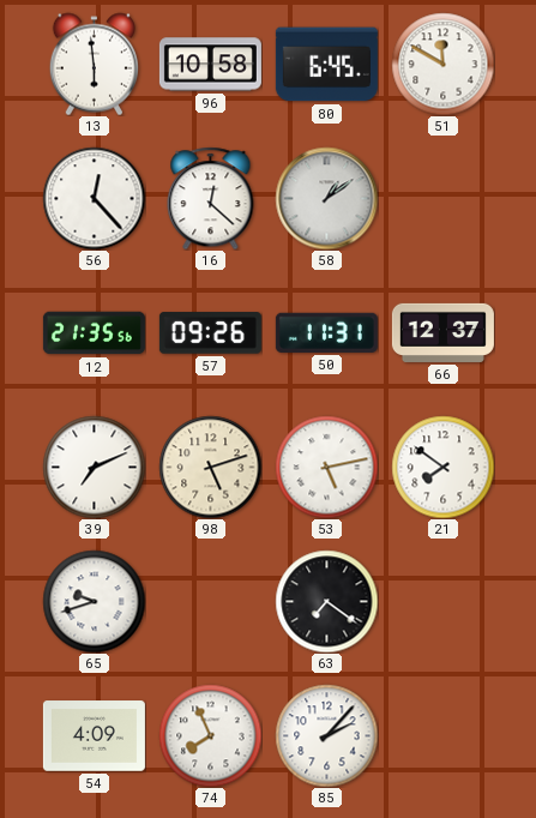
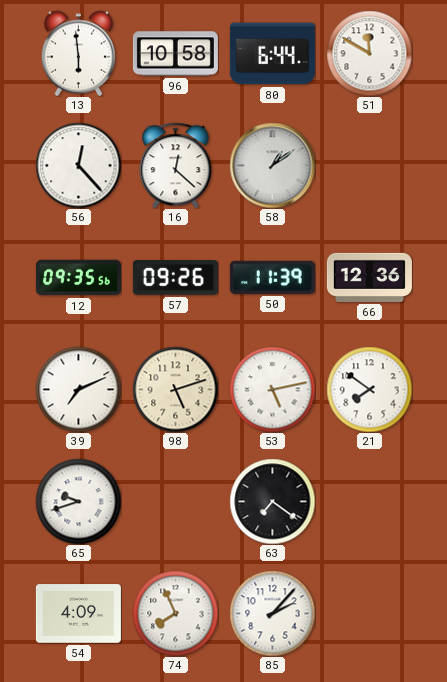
80: 6:45 -> 6:44
12: 21:35 -> 09:35
50: 11:31 -> 11:39
66: 12:37 -> 12:36
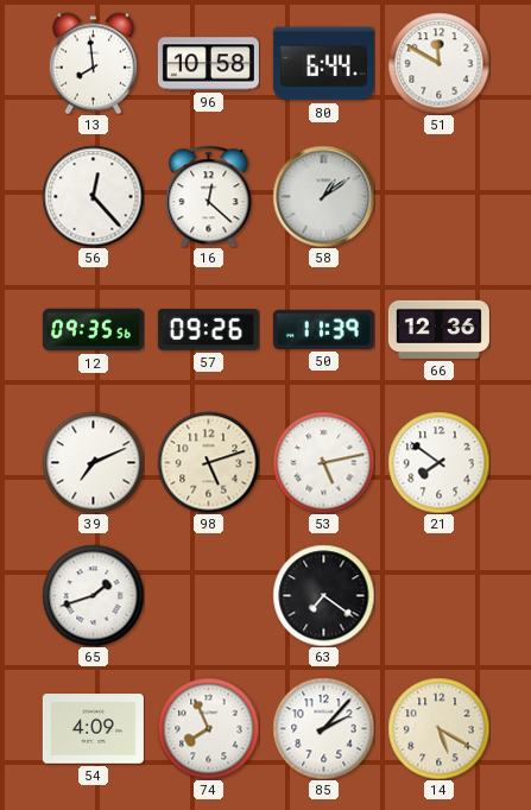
13: 5:59 -> 7:59
65: 9:42 -> 1:42
14: none -> 5:20
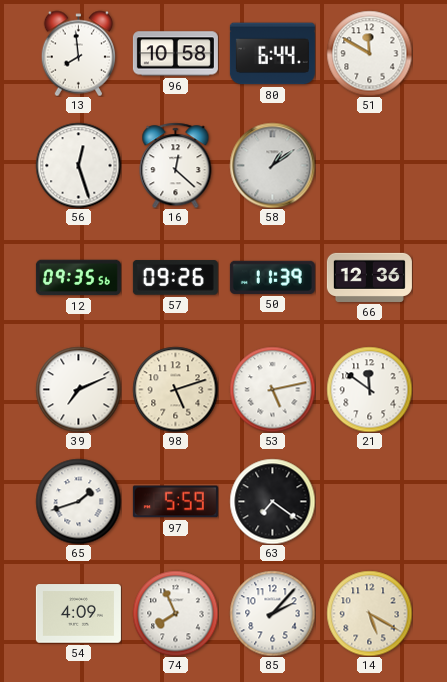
56: 12:23 -> 12:27
21: 7:51 -> 11:51
97: none -> 5:59
